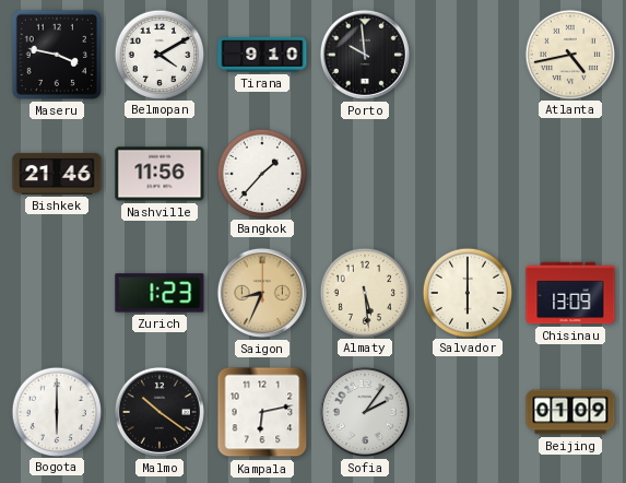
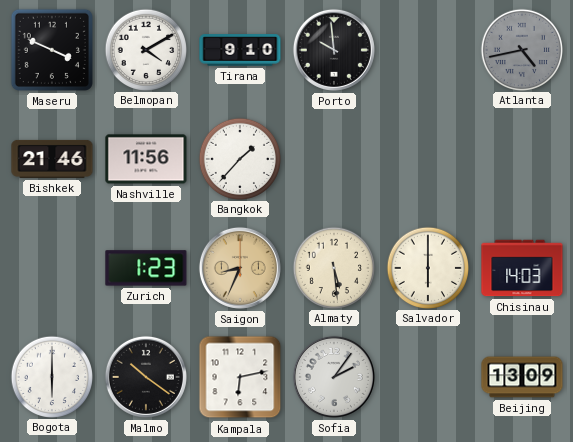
Maseru: 3:47 -> 3:49
Atlanta dial: cream -> grey
Chisinau: 13:09 -> 14:03
Beijing: 01:09 -> 13:09
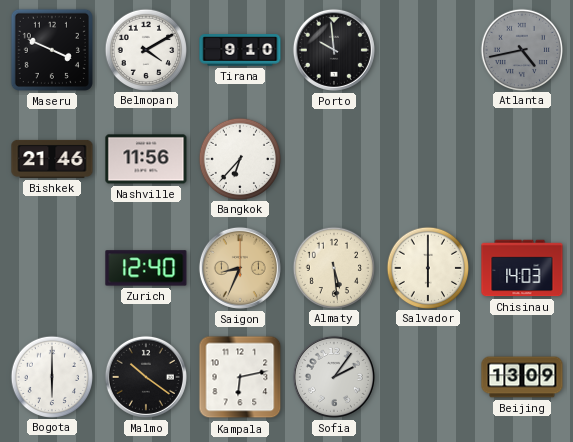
Bangkok: 1:37 -> 6:37
Zurich: 1:23 -> 12:40
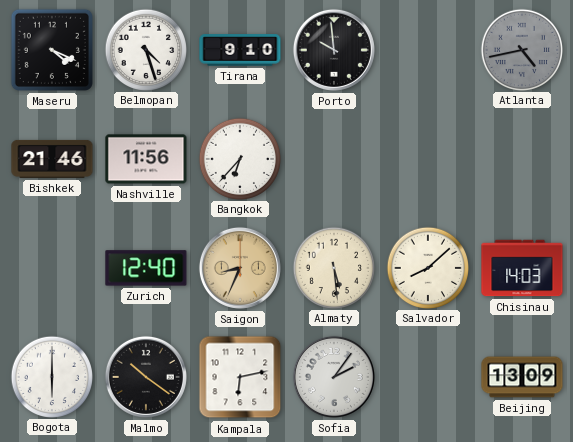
Maseru: 3:49 -> 4:19
Belmopan: 4:10 -> 4:27
Salvador: 6:00 -> 8:08
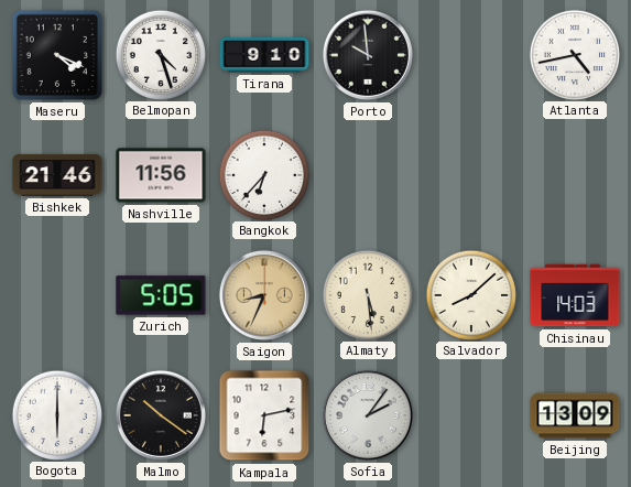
Atlanta dial: grey -> white
Zurich: 12:40 -> 5:05
